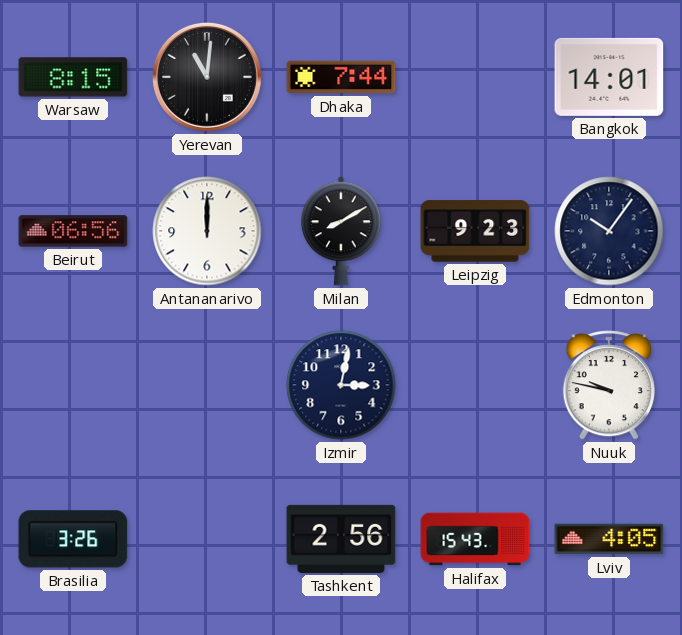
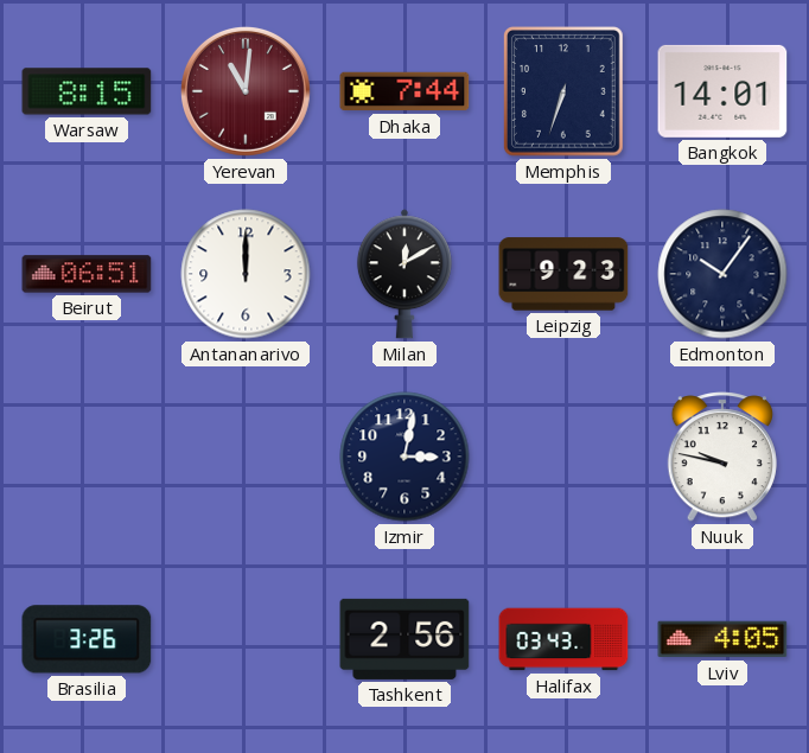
Yerevan dial: black -> burgundy
Memphis: none -> 6:33
Beirut: 06:56 -> 06:51
Milan: 8:10 -> 12:10
Halifax: 15:43 -> 03:43
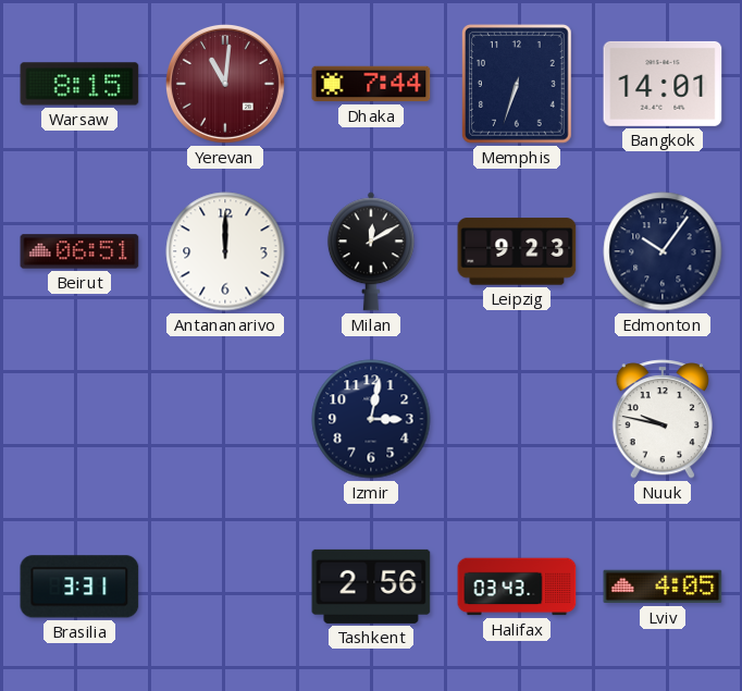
Brasilia: 3:26 -> 3:31
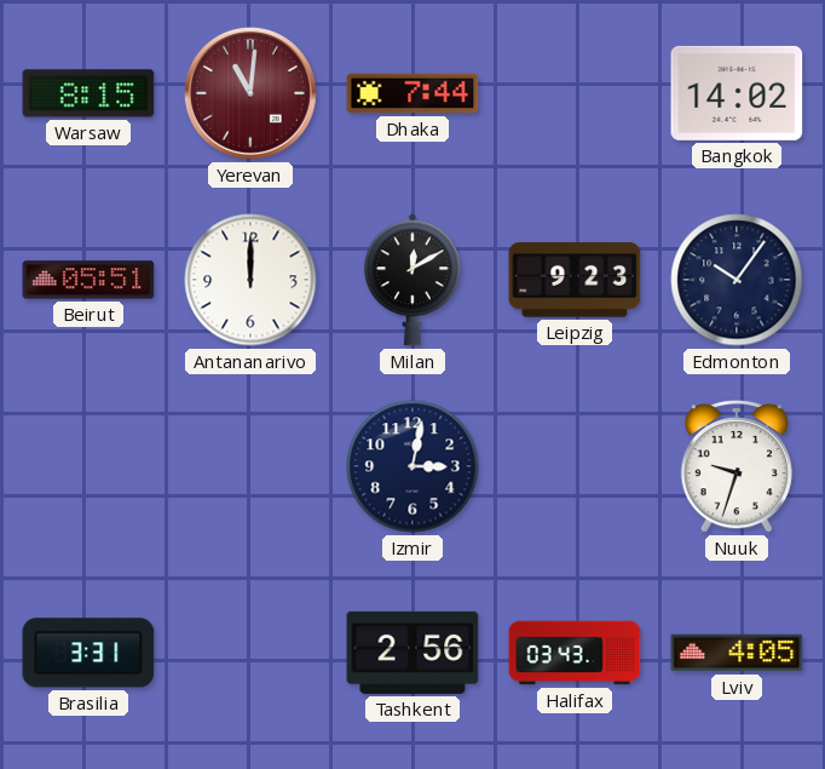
Memphis: 6:33 -> none
Bangkok: 14:01 -> 14:02
Beirut: 06:51 -> 05:51
Nuuk: 9:47 -> 9:33
